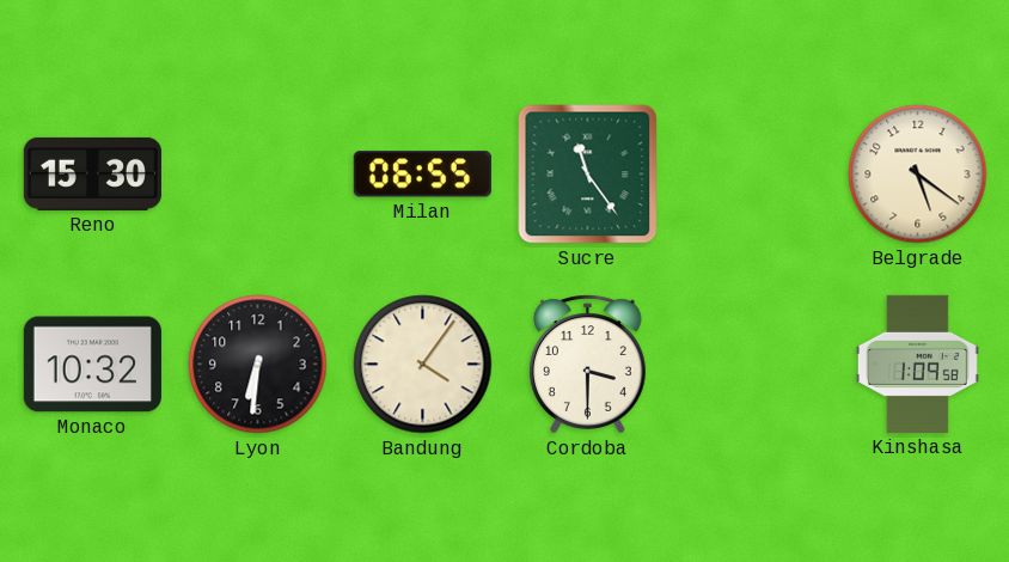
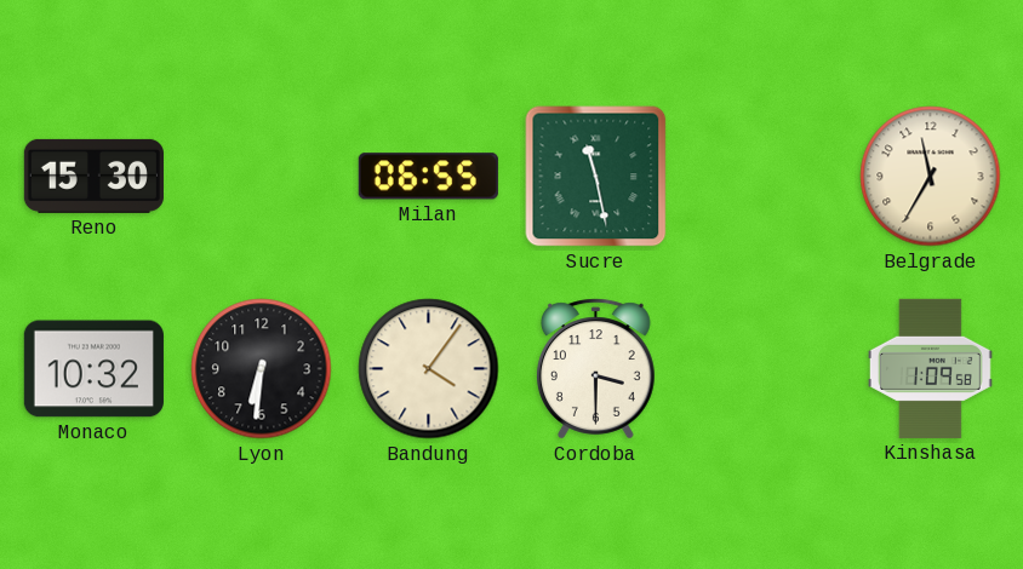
Sucre: 11:24 -> 11:28
Belgrade: 5:21 -> 11:35
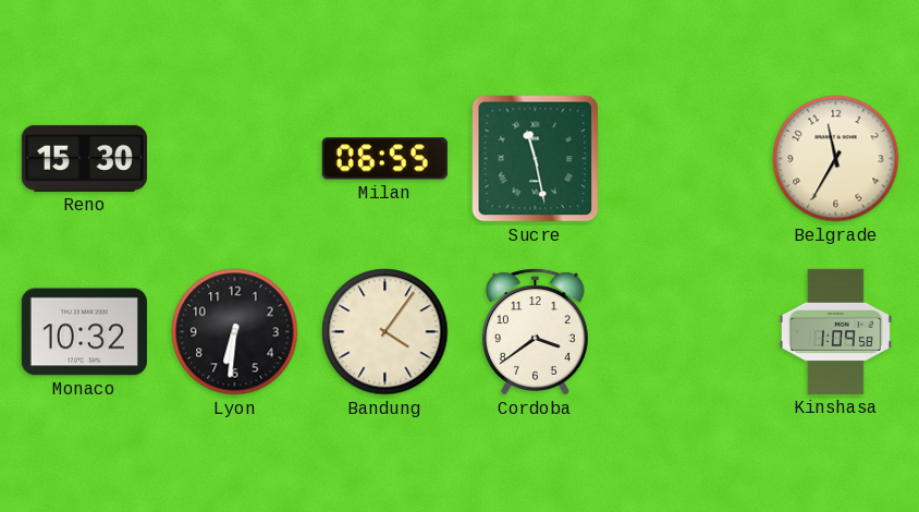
Cordoba: 3:30 -> 3:39
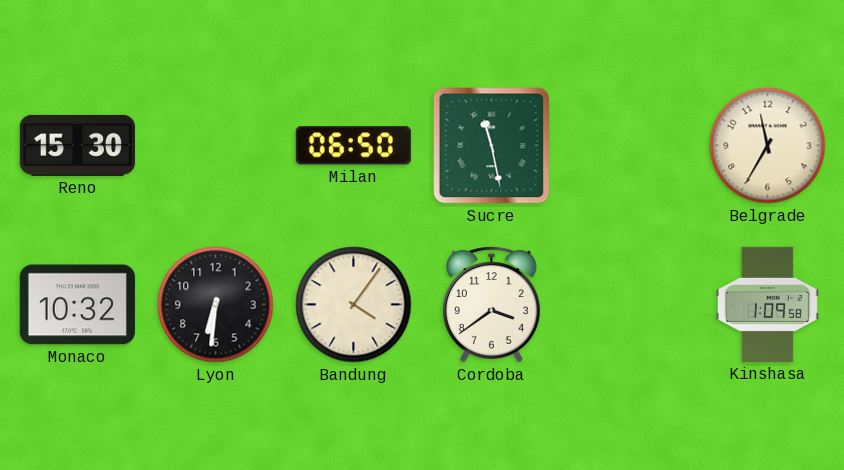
Milan: 06:55 -> 06:50
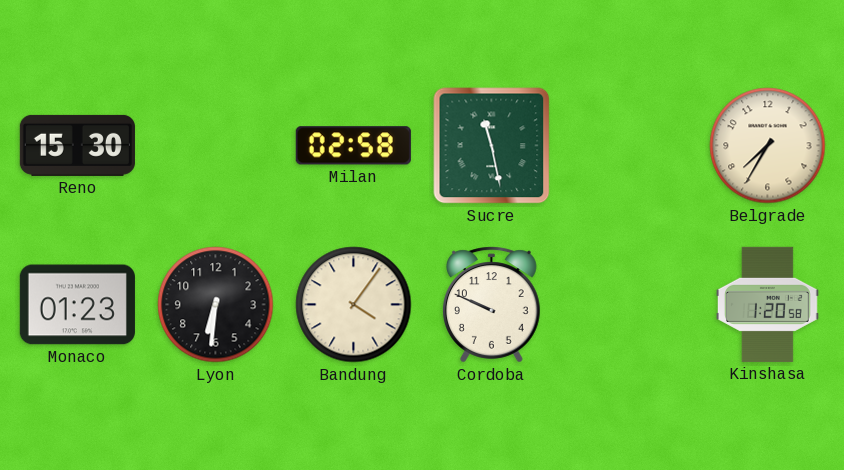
Milan: 06:50 -> 02:58
Belgrade: 11:35 -> 7:35
Monaco: 10:32 -> 01:23
Cordoba: 3:39 -> 9:49
Kinshasa: 1:09 -> 1:20
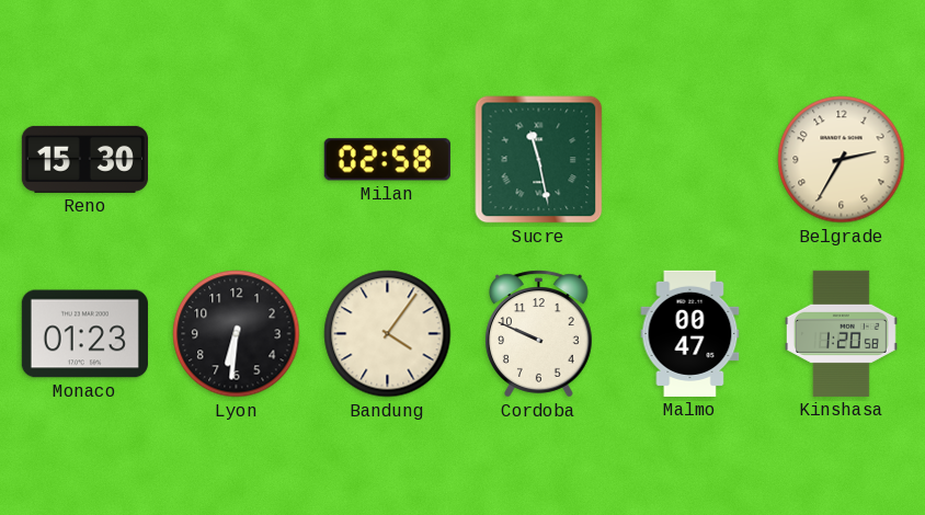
Belgrade: 7:35 -> 2:35
Malmo: none -> 00:47
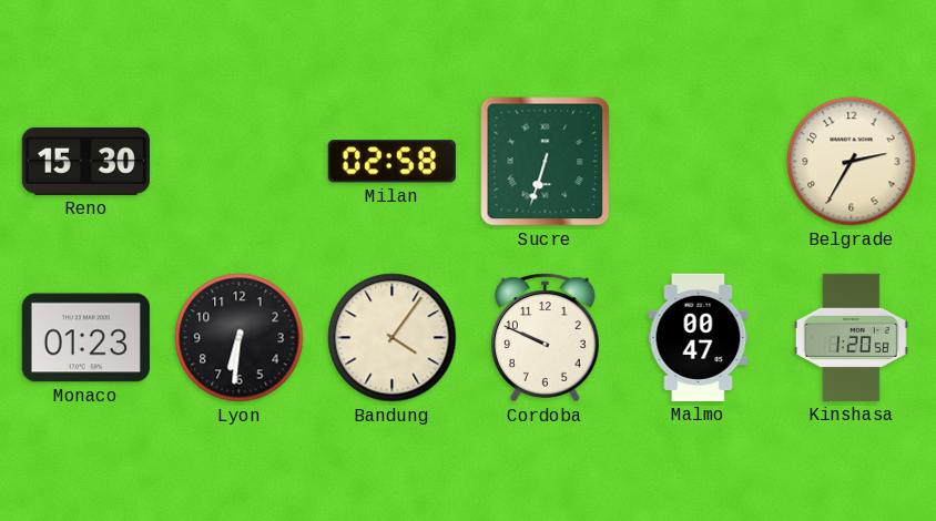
Sucre: 11:28 -> 6:33
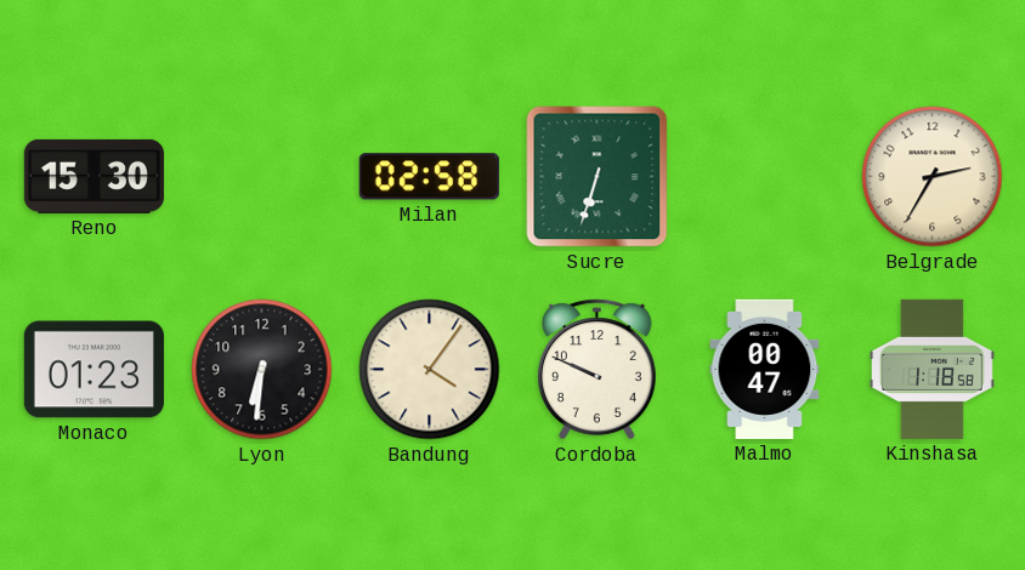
Kinshasa: 1:20 -> 1:18
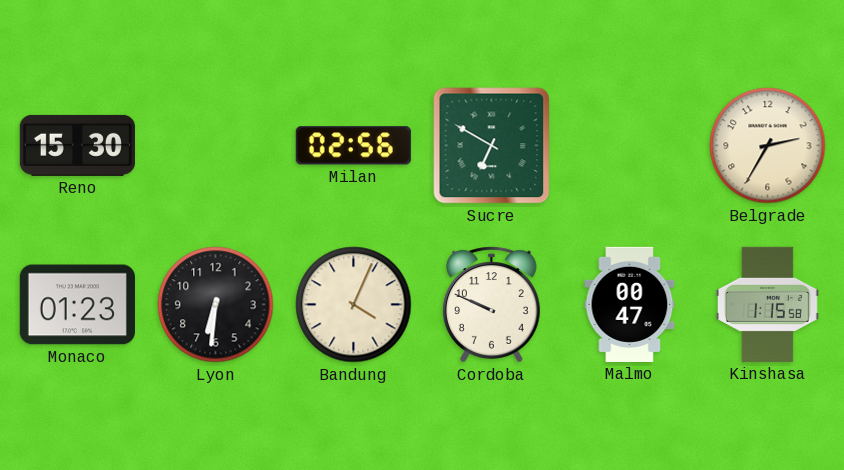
Milan: 02:58 -> 02:56
Sucre: 6:33 -> 6:50
Bandung: 4:06 -> 4:04
Kinshasa: 1:18 -> 1:15
